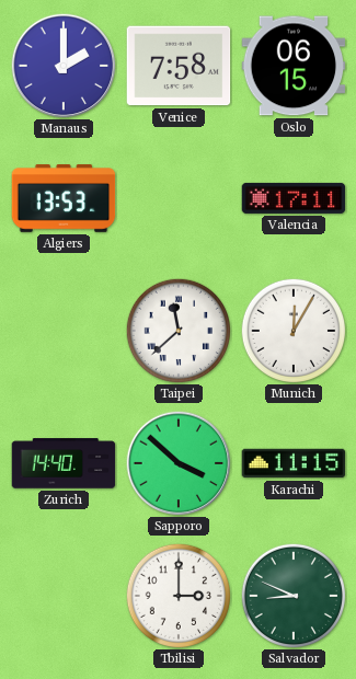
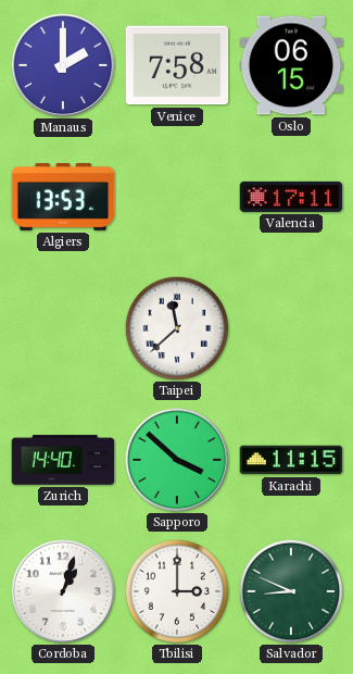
Munich: 12:05 -> none
Cordoba: none -> 1:03
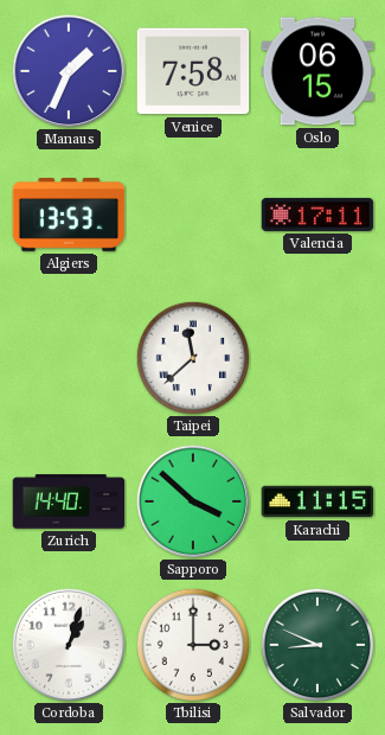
Manaus: 2:00 -> 1:34
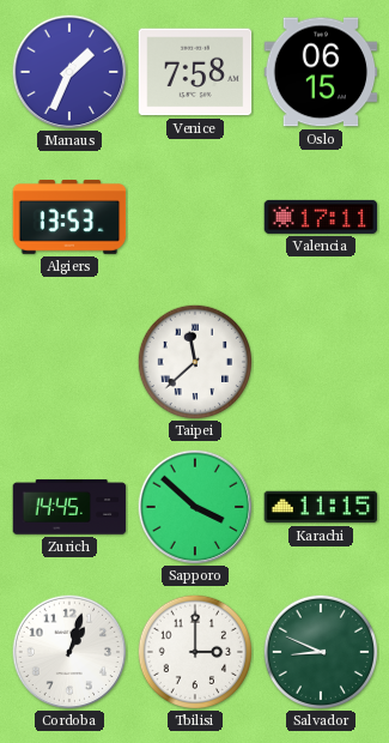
Zurich: 14:40 -> 14:45
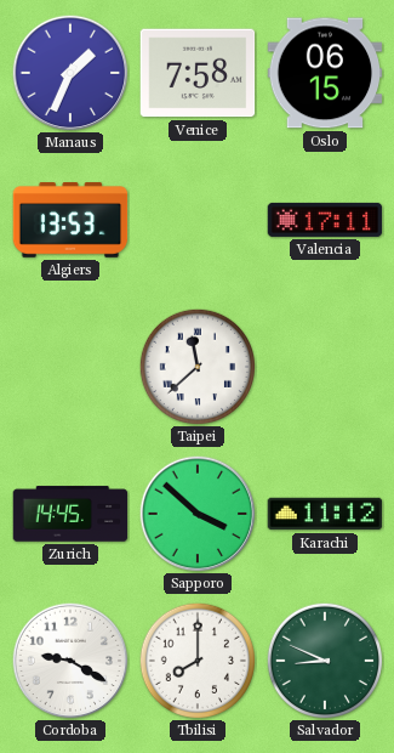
Karachi: 11:15 -> 11:12
Cordoba: 1:03 -> 9:20
Tbilisi: 3:00 -> 8:00
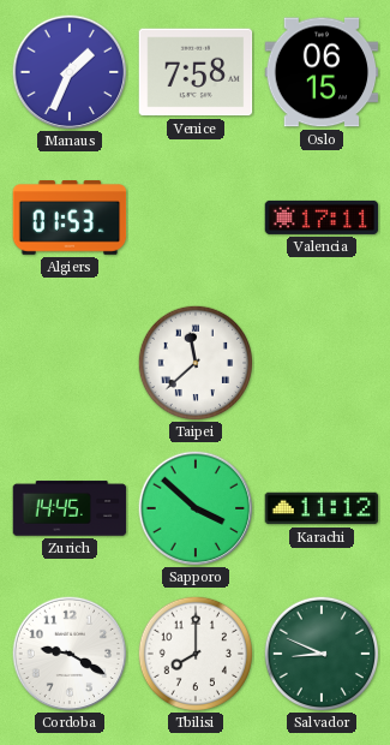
Algiers: 13:53 -> 01:53
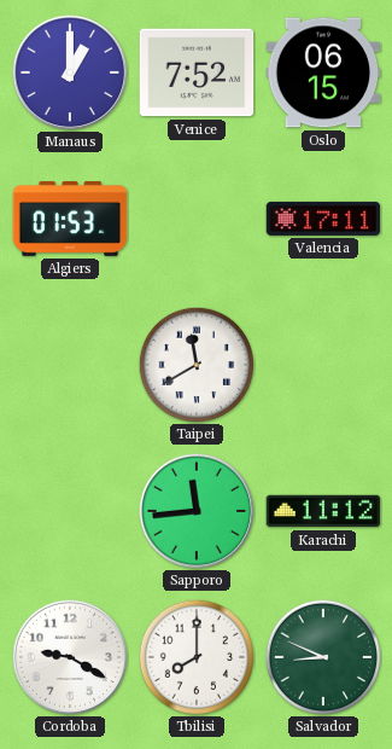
Manaus: 1:34 -> 1:00
Venice: 7:58 -> 7:52
Taipei: 11:38 -> 11:40
Zurich: 14:45 -> none
Sapporo: 3:52 -> 11:44
